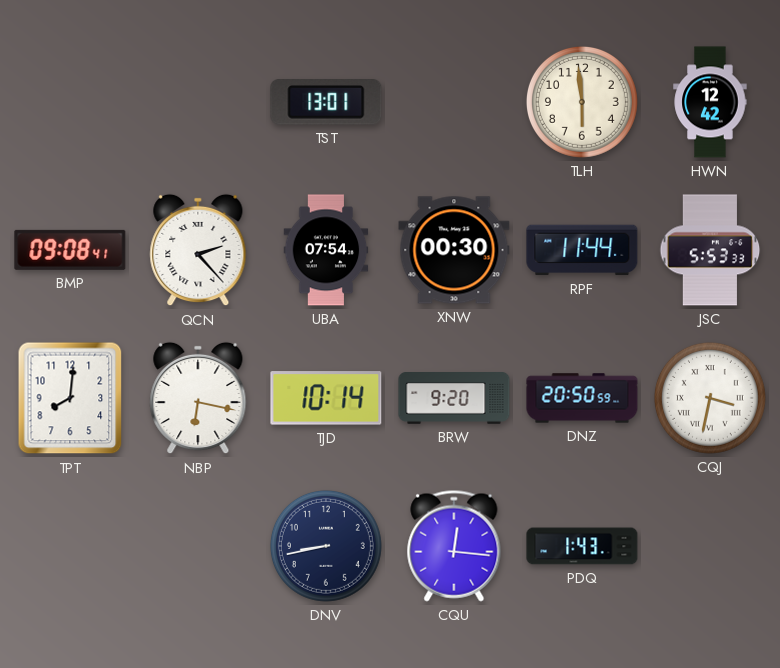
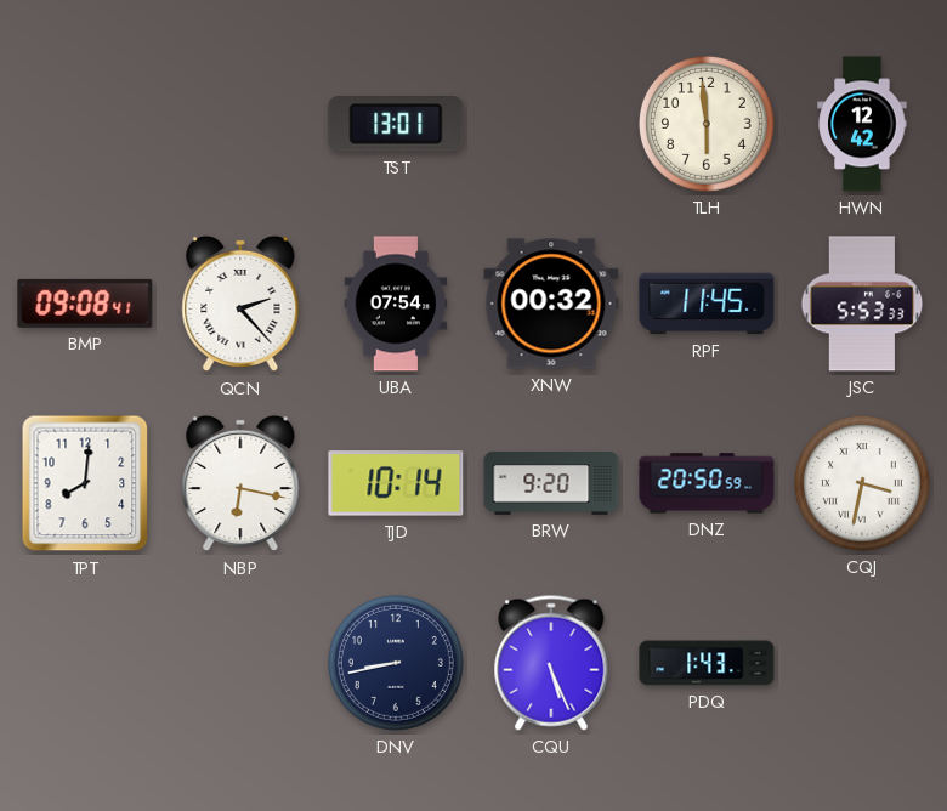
XNW: 00:30 -> 00:32
RPF: 11:44 -> 11:45
CQU: 12:16 -> 5:26
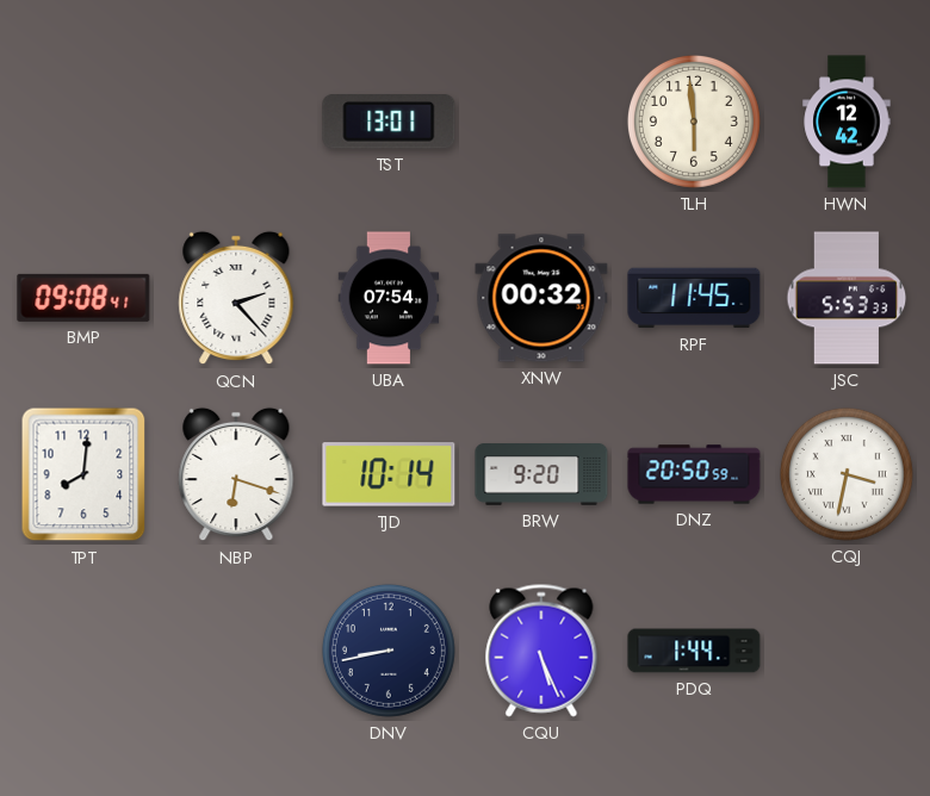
NBP: 6:17 -> 6:18
PDQ: 1:43 -> 1:44
